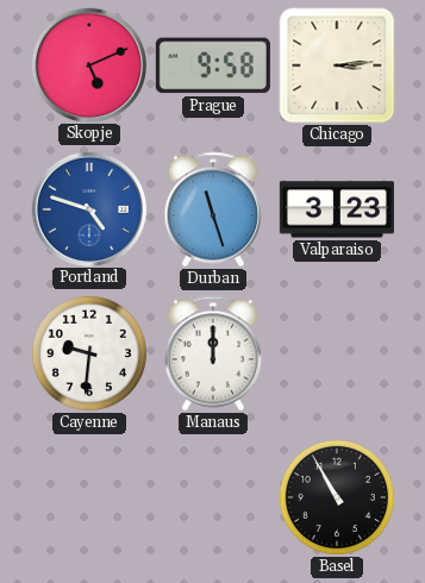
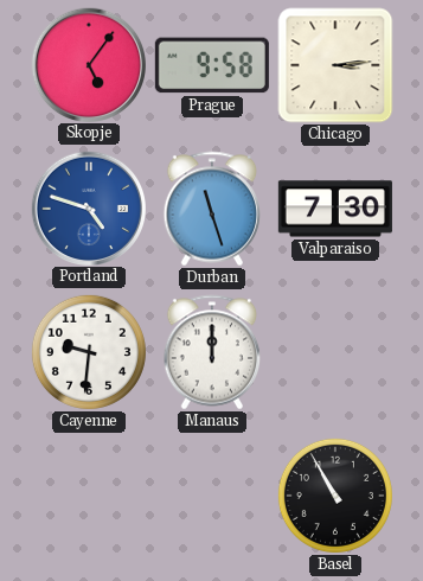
Skopje: 5:11 -> 5:06
Valparaiso: 3:23 -> 7:30
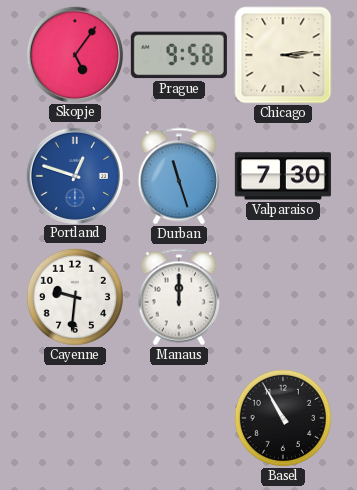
Portland: 4:48 -> 12:48
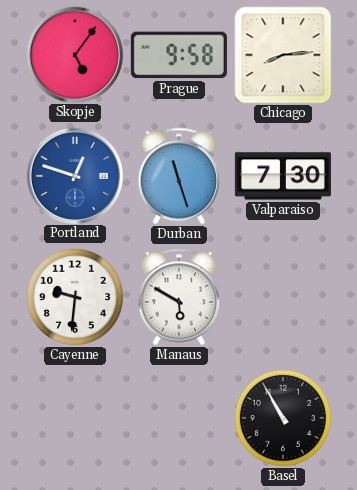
Chicago: 3:14 -> 8:14
Manaus: 12:00 -> 5:50
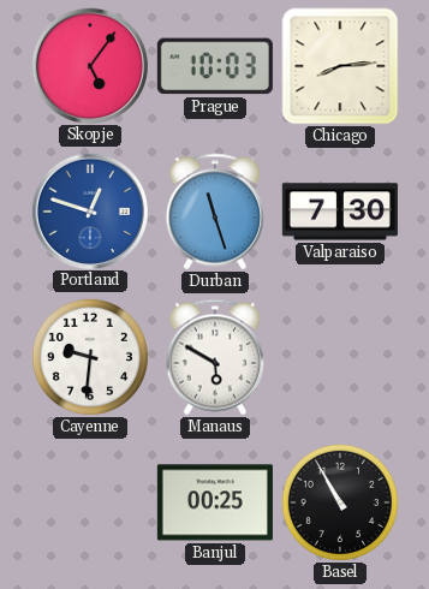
Prague: 9:58 -> 10:03
Banjul: none -> 00:25
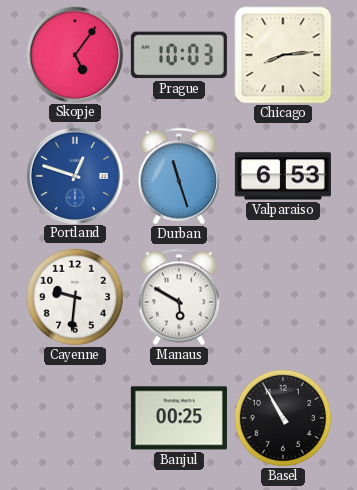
Valparaiso: 7:30 -> 6:53
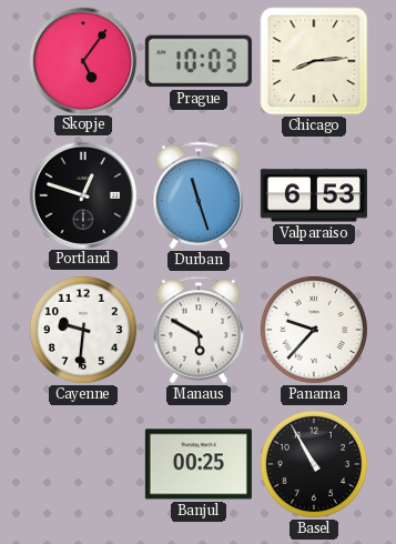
Portland dial: blue -> black
Panama: none -> 9:37
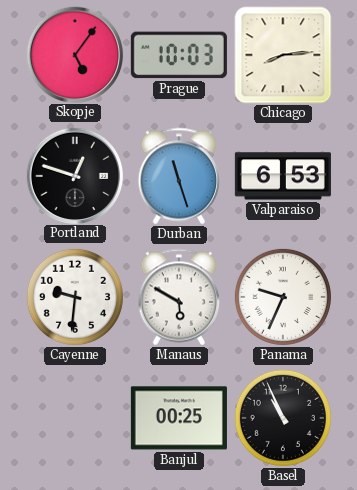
Panama: 9:37 -> 9:34
Basel: 10:55 -> 10:56
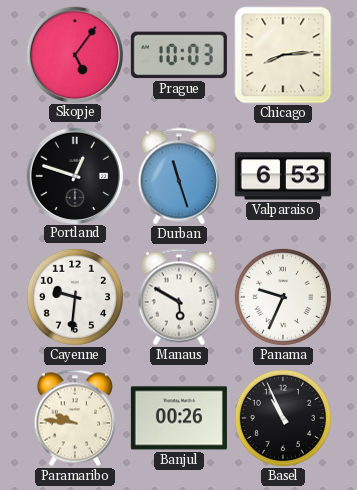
Paramaribo: none -> 9:46
Banjul: 00:25 -> 00:26
